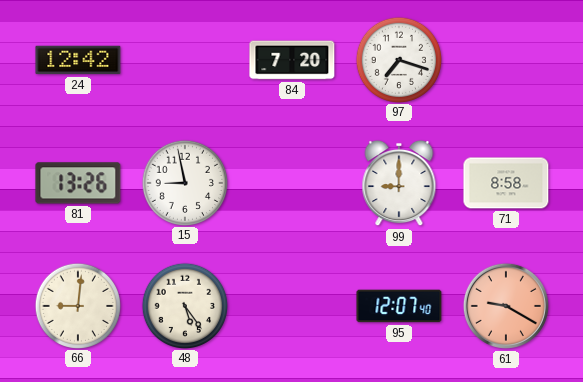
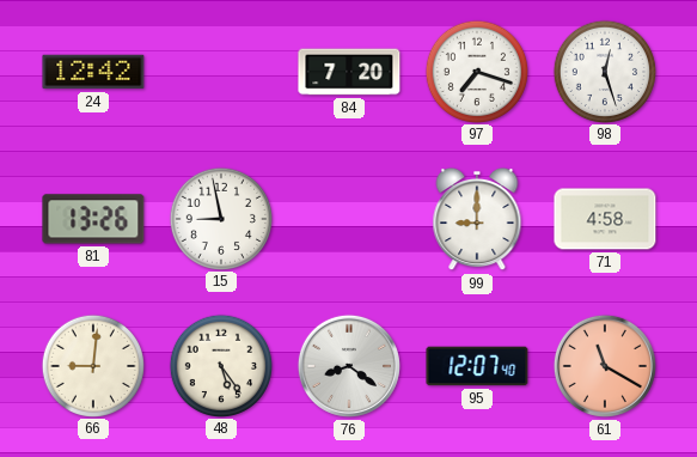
98: none -> 12:27
71: 8:58 -> 4:58
76: none -> 8:21
61: 9:20 -> 11:20
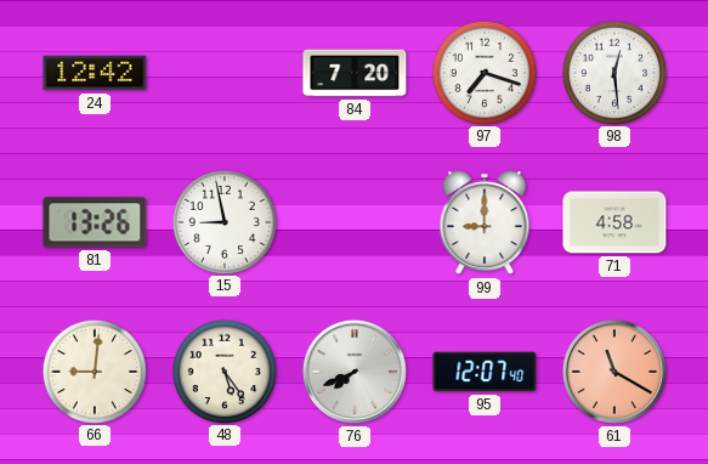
98: 12:27 -> 12:29
76: 8:21 -> 7:41
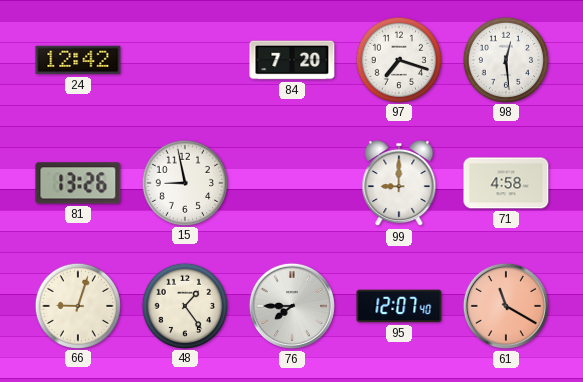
66: 9:01 -> 9:03
48: 5:24 -> 1:24
76: 7:41 -> 7:45
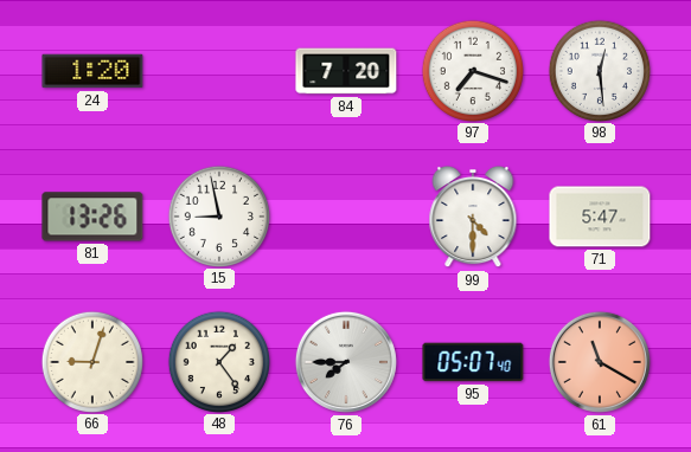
24: 12:42 -> 1:20
99: 9:00 -> 4:30
71: 4:58 -> 5:47
95: 12:07 -> 05:07
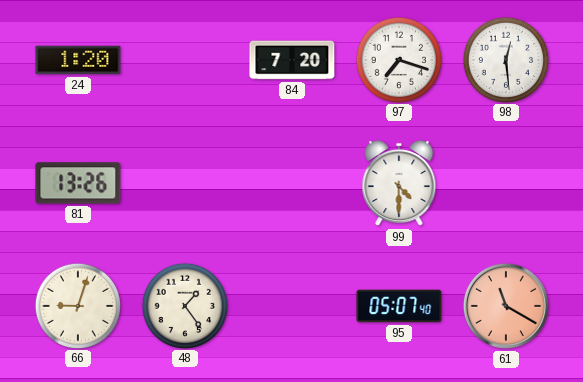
15: 8:58 -> none
71: 5:47 -> none
76: 7:45 -> none
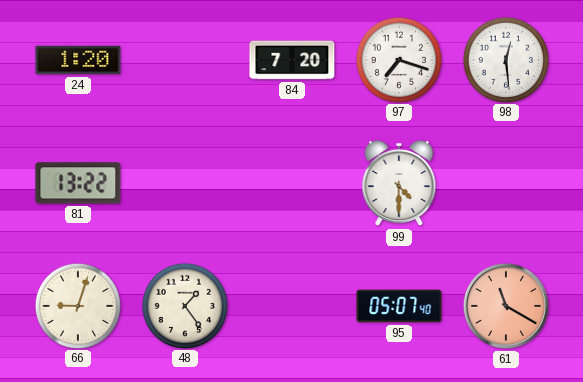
81: 13:26 -> 13:22
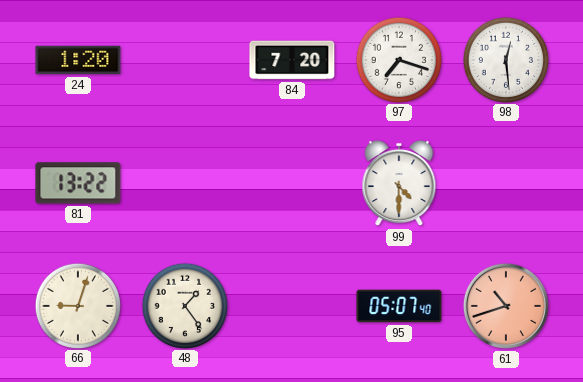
61: 11:20 -> 10:42
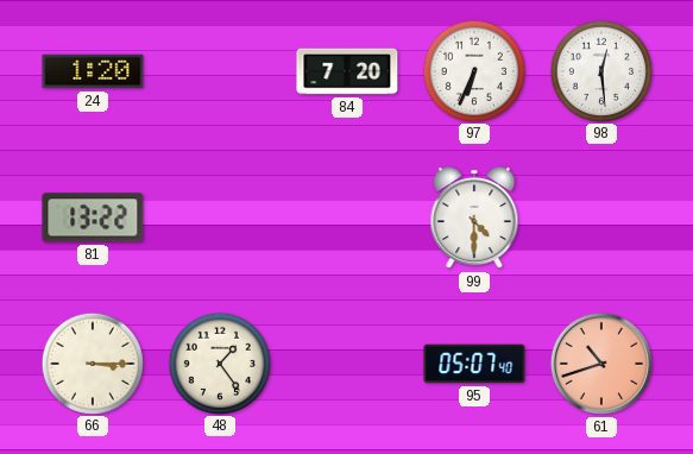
97: 7:18 -> 6:34
66: 9:03 -> 3:15
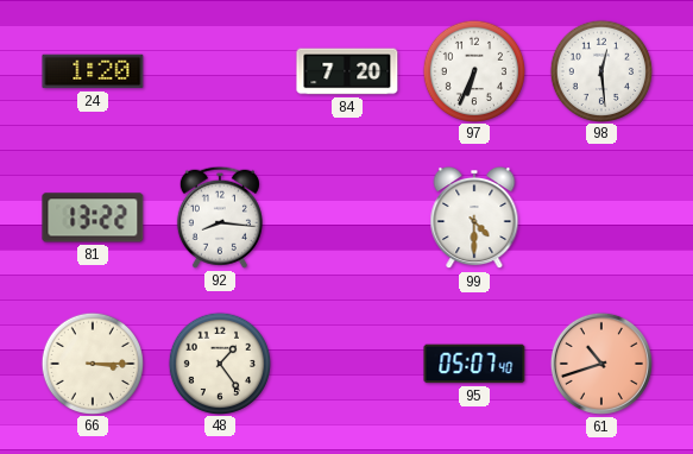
92: none -> 8:16
